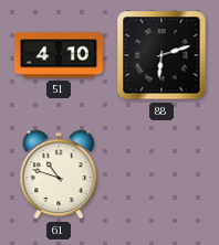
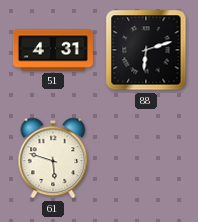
51: 4:10 -> 4:31
61: 10:48 -> 5:48
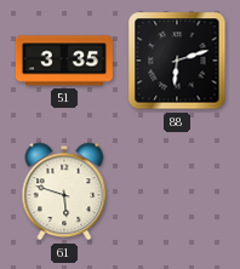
51: 4:31 -> 3:35
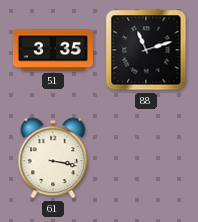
88: 6:12 -> 11:12
61: 5:48 -> 3:17
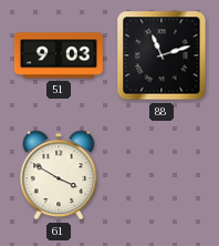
51: 3:35 -> 9:03
61: 3:17 -> 3:50
